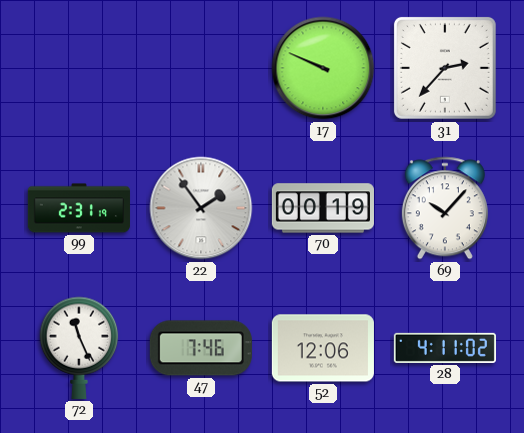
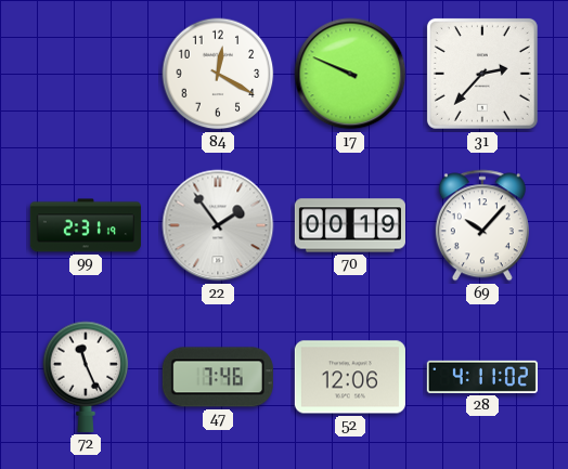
84: none -> 12:20
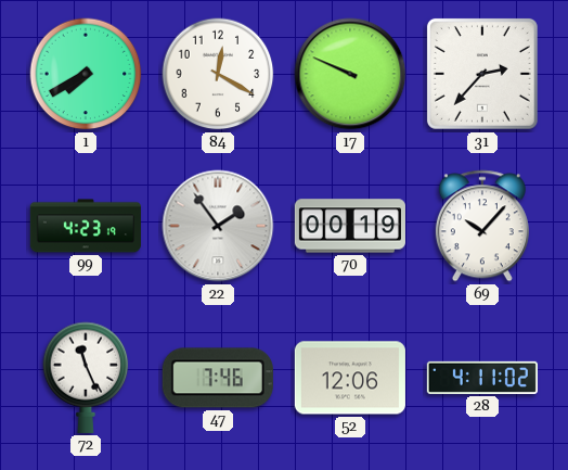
1: none -> 7:40
99: 2:31 -> 4:23
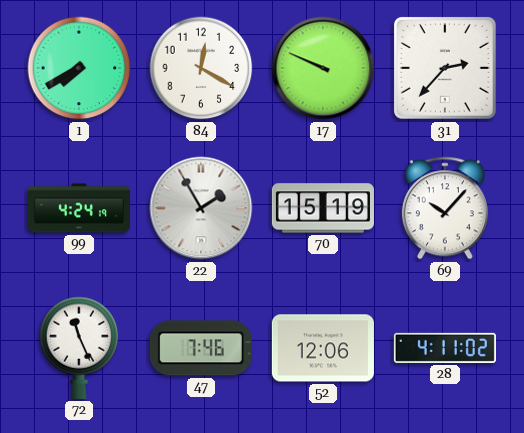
99: 4:23 -> 4:24
22: 1:54 -> 1:55
70: 00:19 -> 15:19
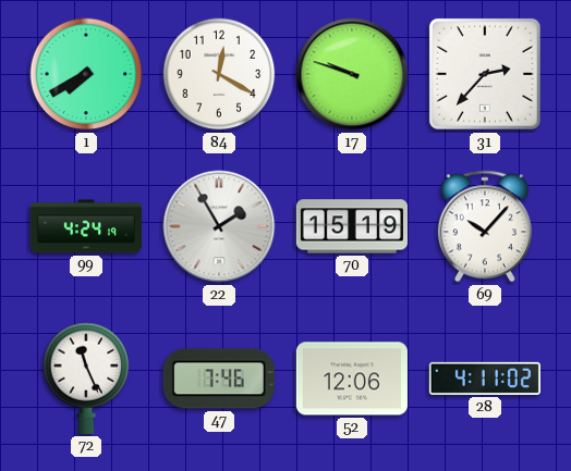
17: 9:49 -> 9:48
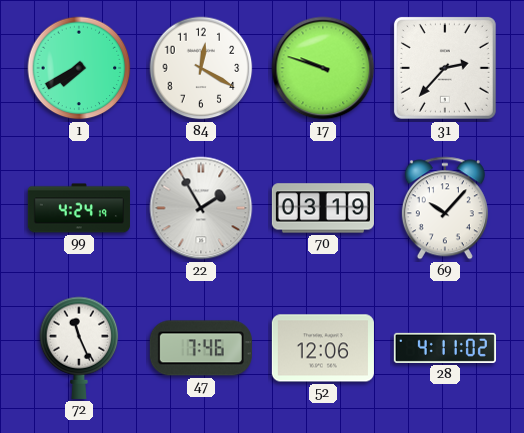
70: 15:19 -> 03:19
